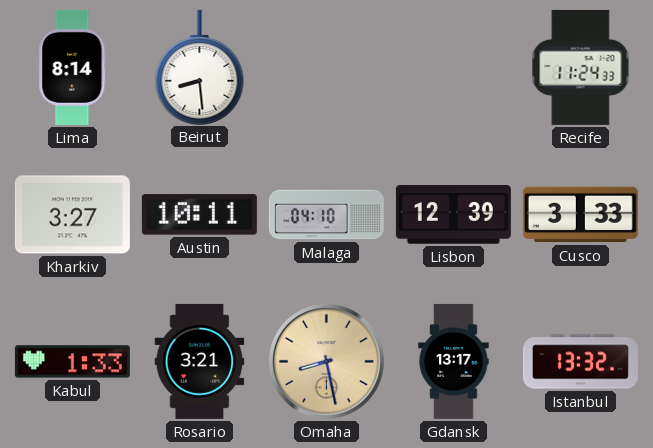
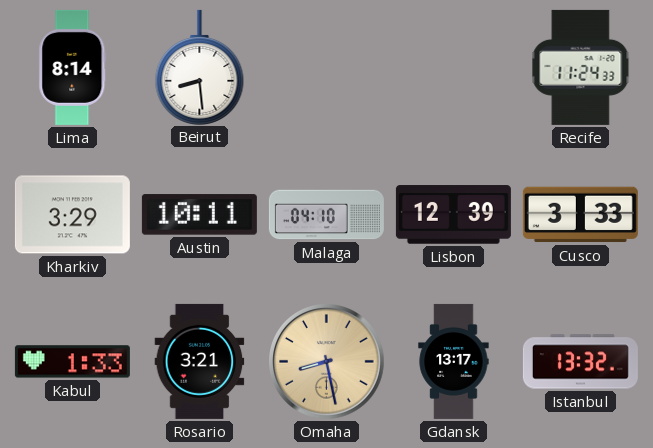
Kharkiv: 3:27 -> 3:29
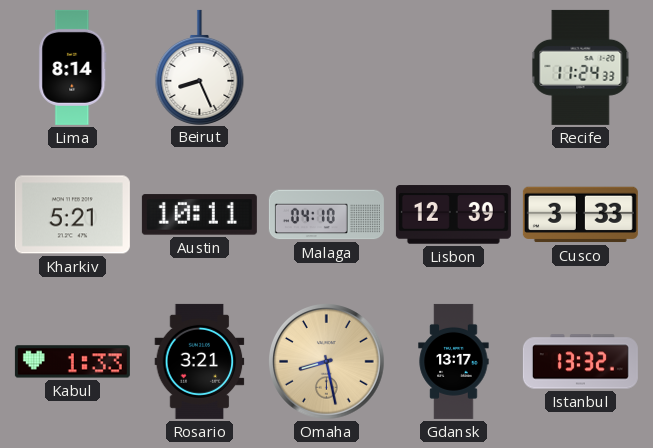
Beirut: 8:29 -> 8:26
Kharkiv: 3:29 -> 5:21
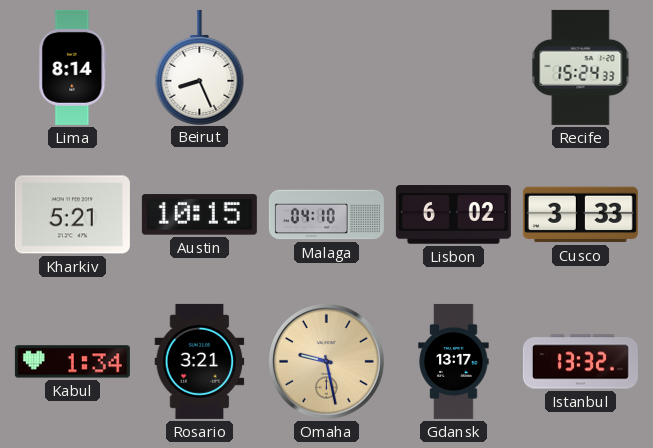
Recife: 11:24 -> 15:24
Austin: 10:11 -> 10:15
Lisbon: 12:39 -> 6:02
Kabul: 1:33 -> 1:34
Omaha: 8:28 -> 9:28
